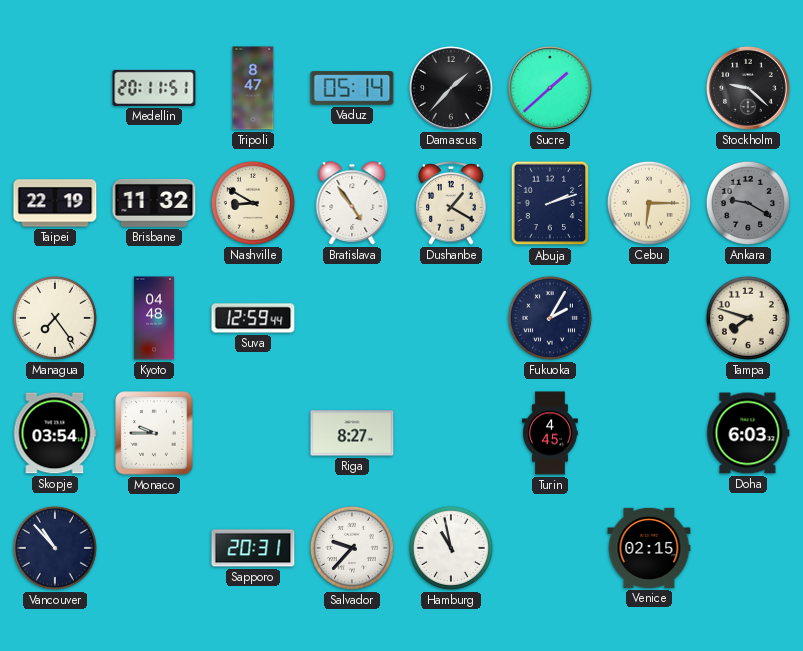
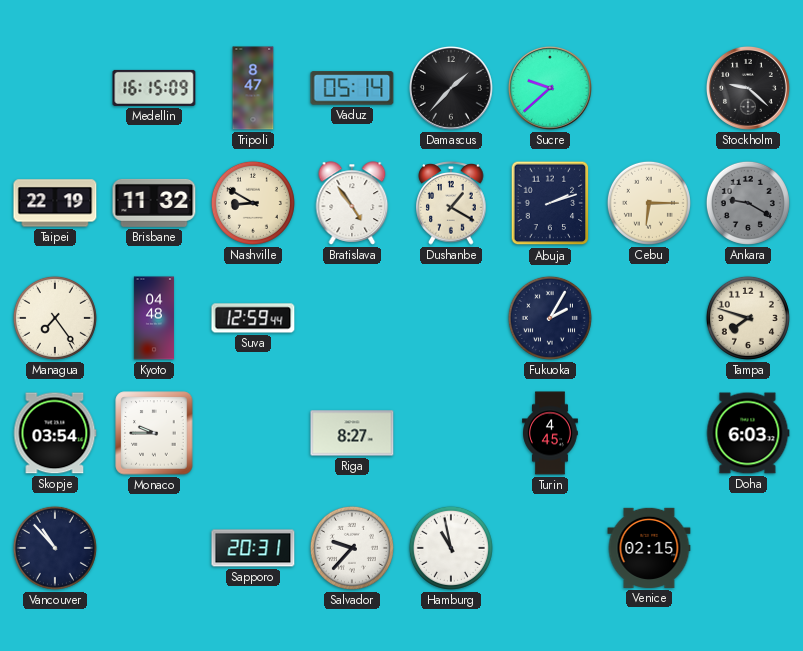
Medellin: 20:11 -> 16:15
Sucre: 1:38 -> 9:38
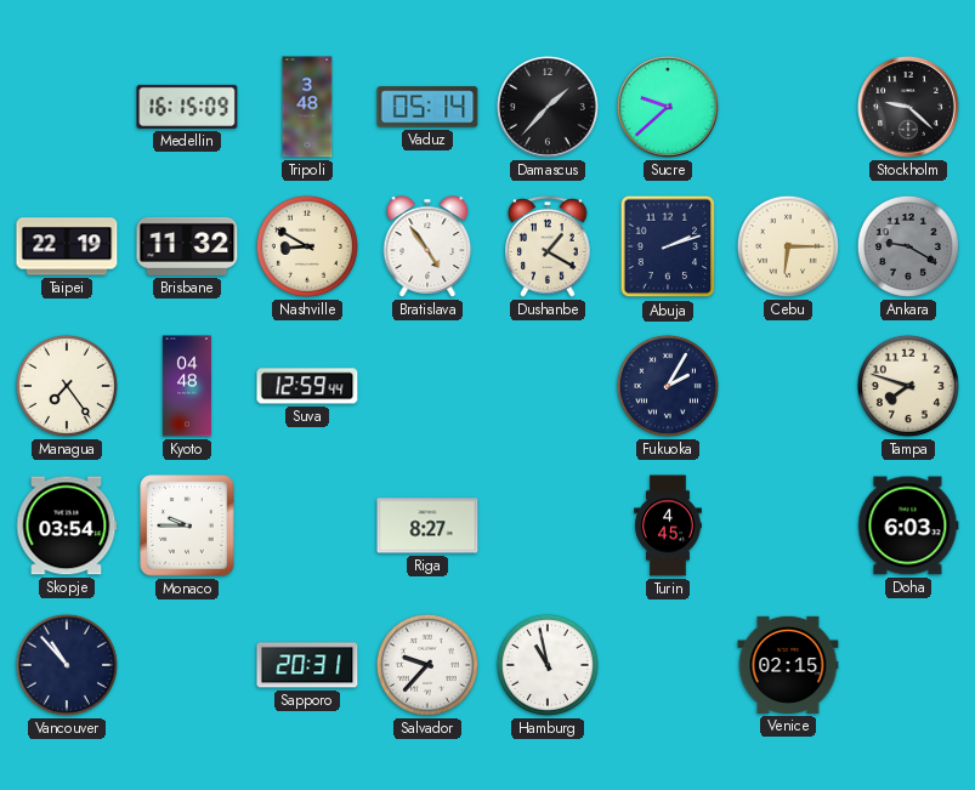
Tripoli: 8:47 -> 3:48
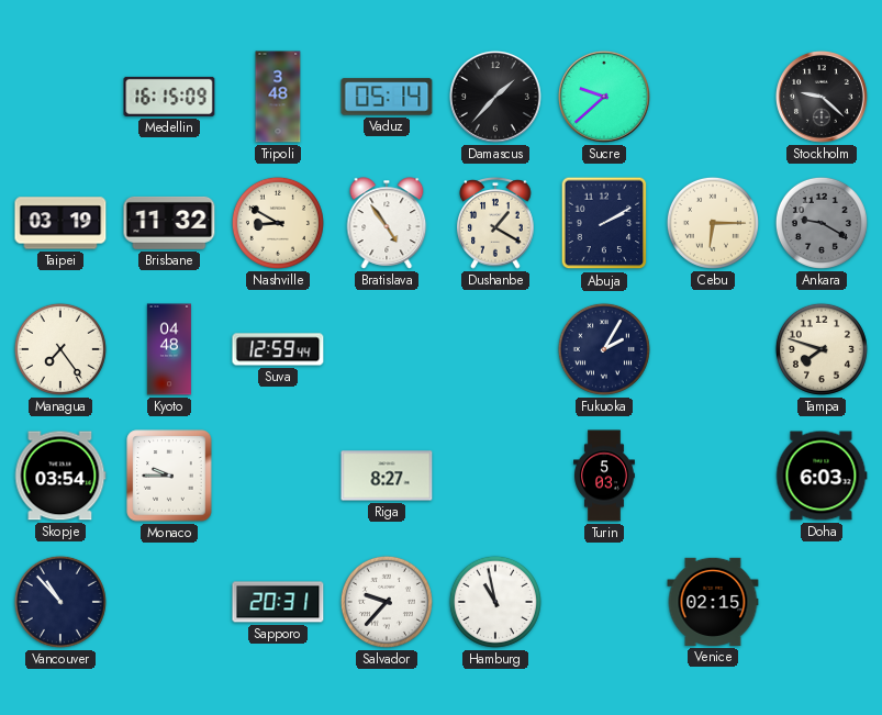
Taipei: 22:19 -> 03:19
Abuja: 2:12 -> 2:10
Turin: 4:45 -> 5:03
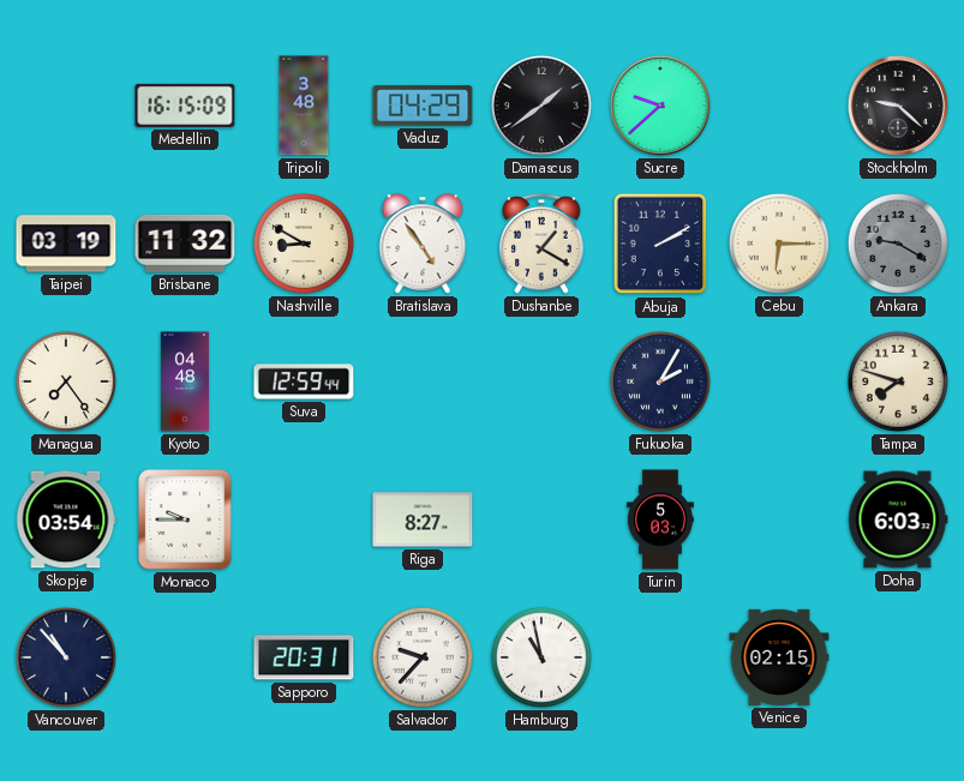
Vaduz: 05:14 -> 04:29
Damascus: 1:37 -> 1:39
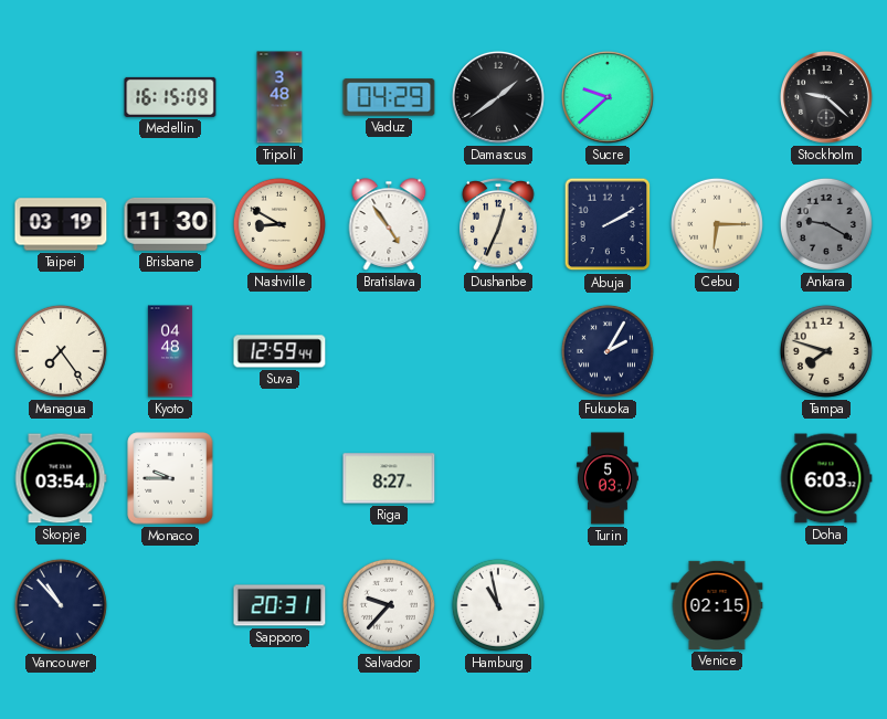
Brisbane: 11:32 -> 11:30
Dushanbe: 1:20 -> 12:34
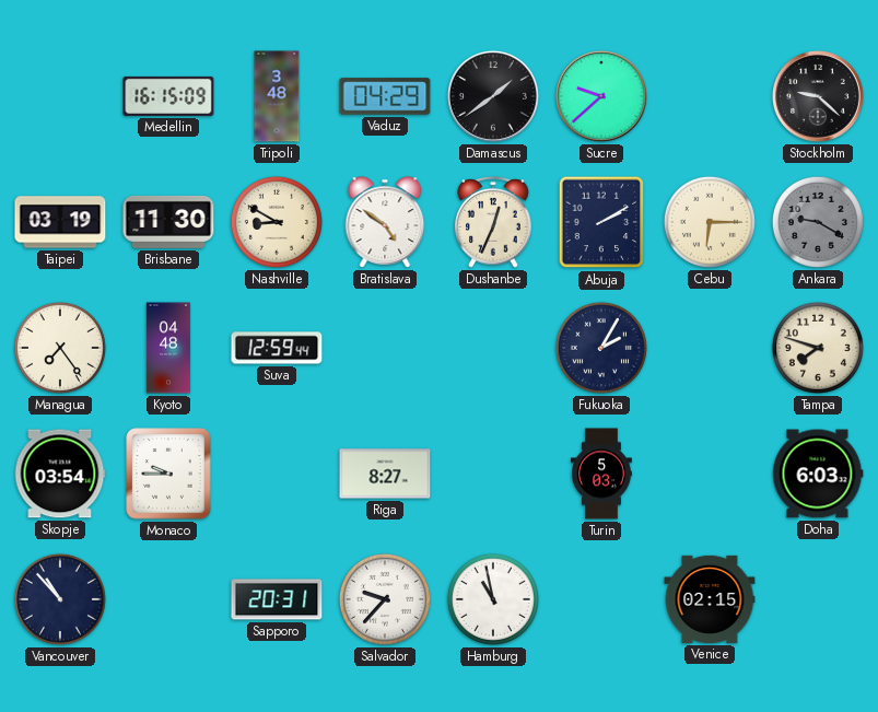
Bratislava: 4:54 -> 4:51
